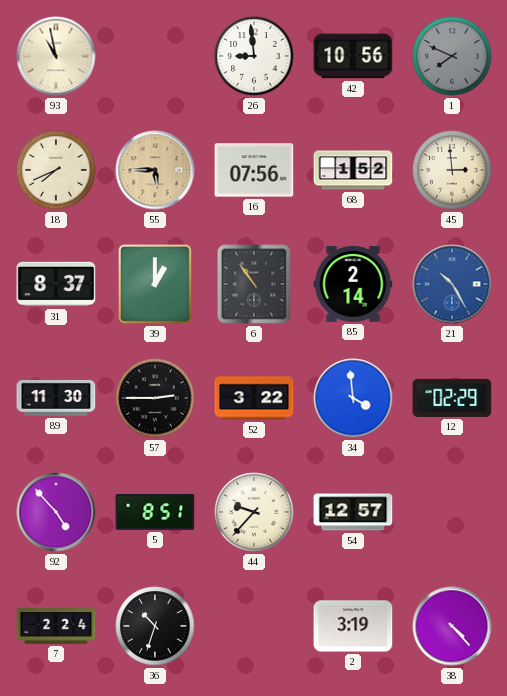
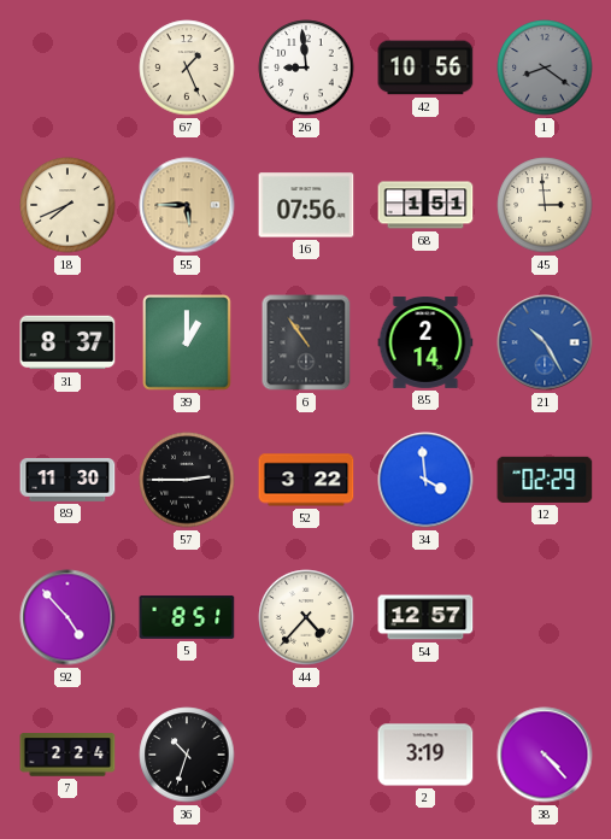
93: 10:58 -> none
67: none -> 1:26
1: 7:49 -> 8:21
68: 1:52 -> 1:51
44: 9:37 -> 4:37
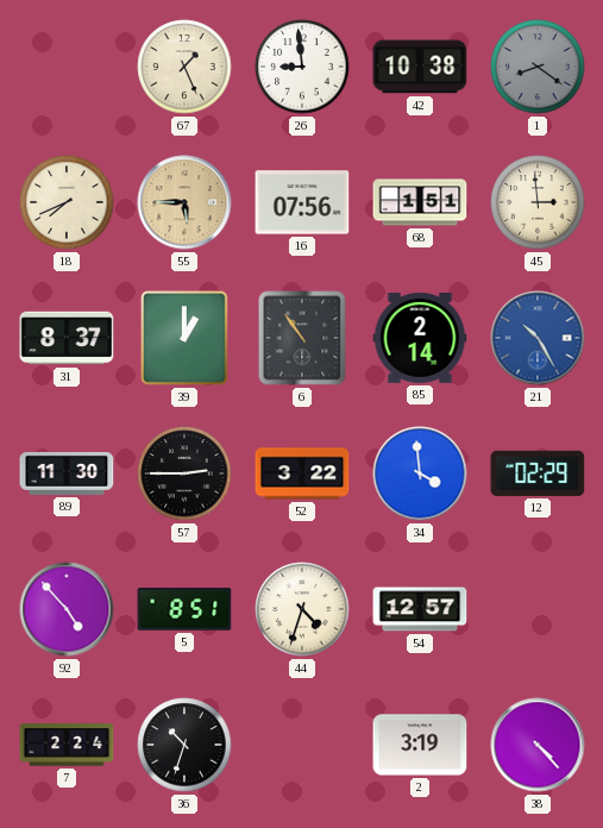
42: 10:56 -> 10:38
44: 4:37 -> 4:33
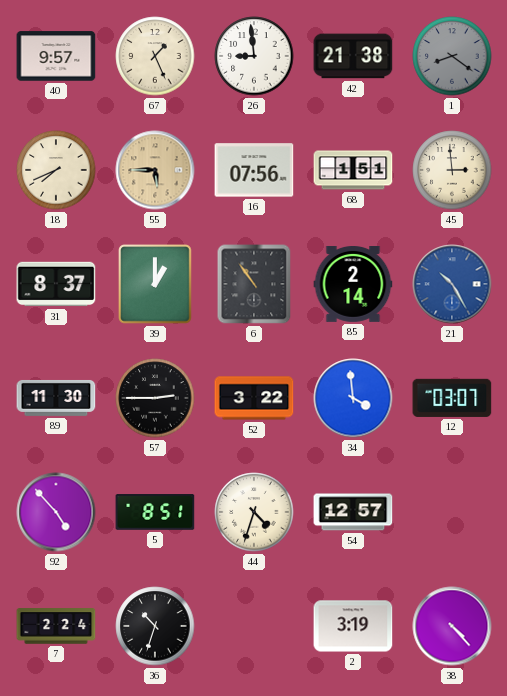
40: none -> 9:57
42: 10:38 -> 21:38
12: 02:29 -> 03:07
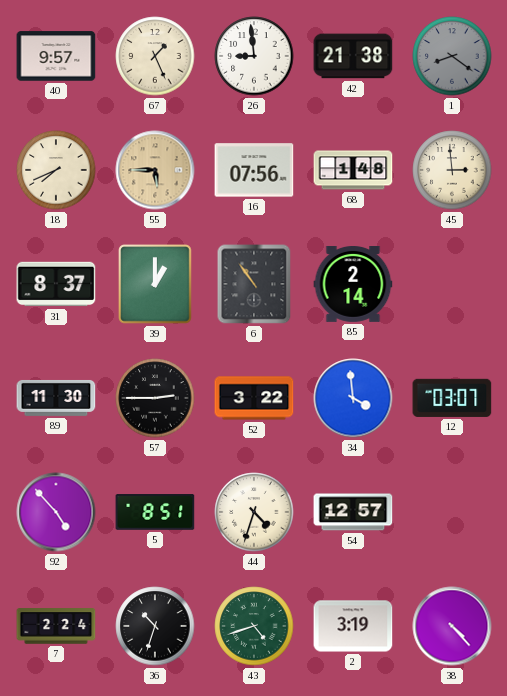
68: 1:51 -> 1:48
21: 10:25 -> none
43: none -> 4:42
